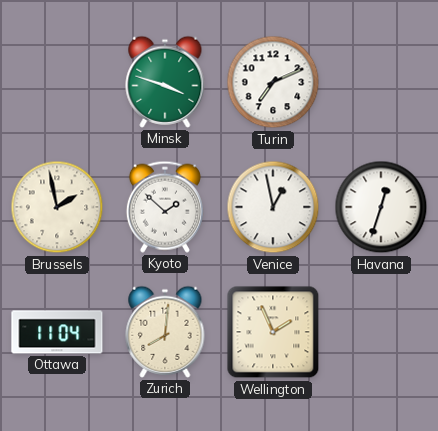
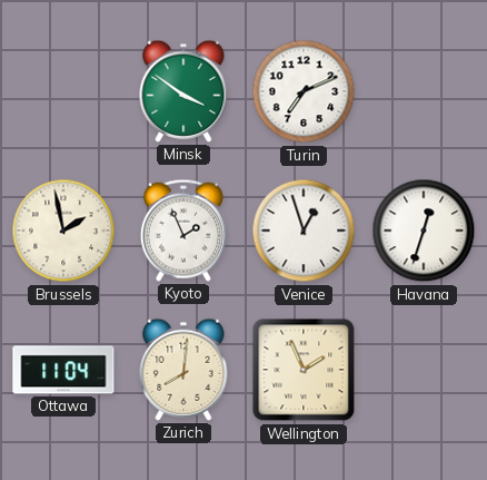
Minsk: 3:48 -> 3:51
Kyoto: 1:52 -> 1:56
Venice: 12:58 -> 12:57
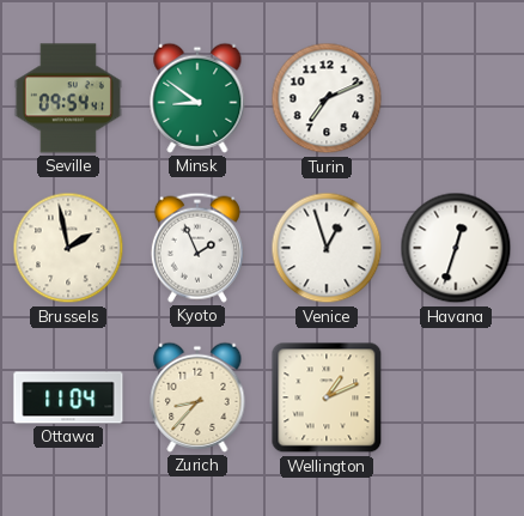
Seville: none -> 09:54
Minsk: 3:51 -> 8:51
Zurich: 8:01 -> 8:37
Wellington: 1:56 -> 1:11
